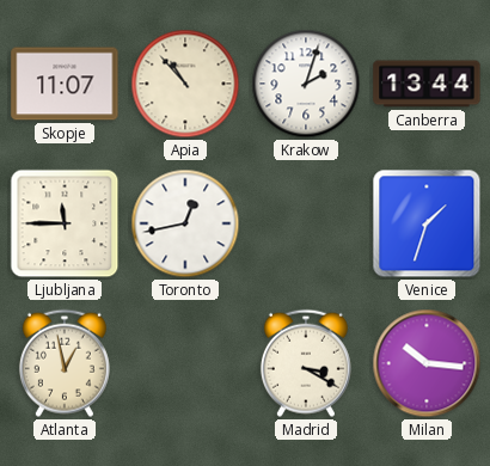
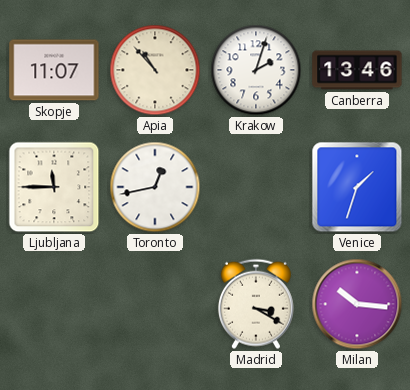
Canberra: 13:44 -> 13:46
Atlanta: 12:58 -> none
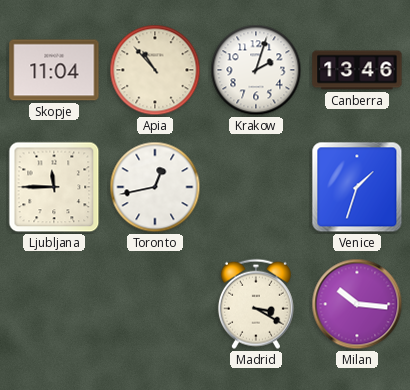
Skopje: 11:07 -> 11:04
